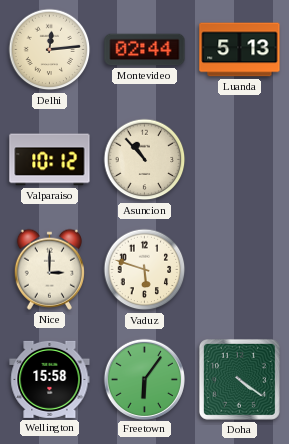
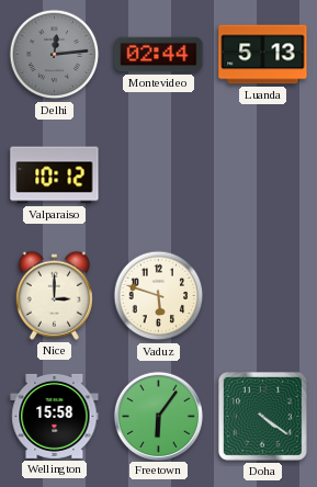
Delhi dial: cream -> grey
Asuncion: 10:53 -> none
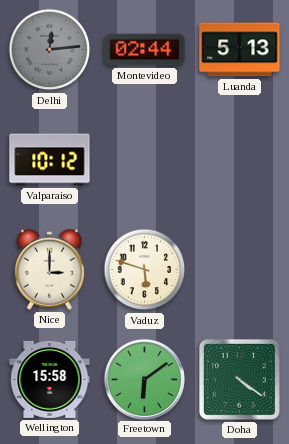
Freetown: 6:06 -> 6:09
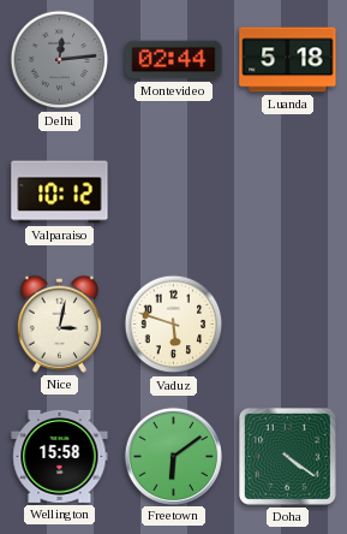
Luanda: 5:13 -> 5:18
Nice: 3:00 -> 3:02
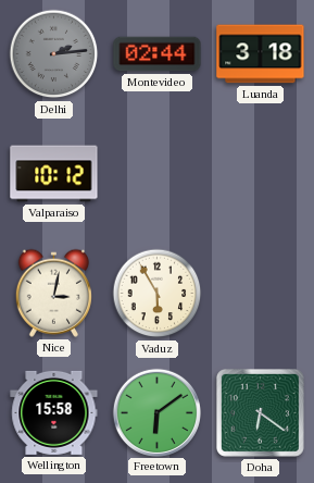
Delhi: 12:14 -> 2:14
Luanda: 5:18 -> 3:18
Vaduz: 5:48 -> 5:55
Doha: 4:21 -> 6:21
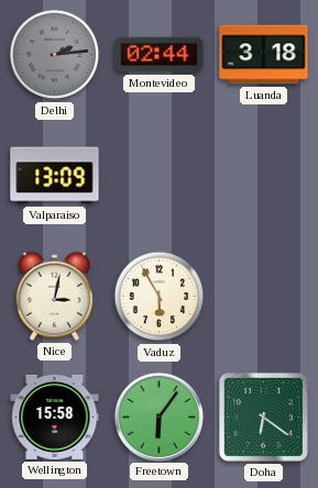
Valparaiso: 10:12 -> 13:09
Freetown: 6:09 -> 6:06
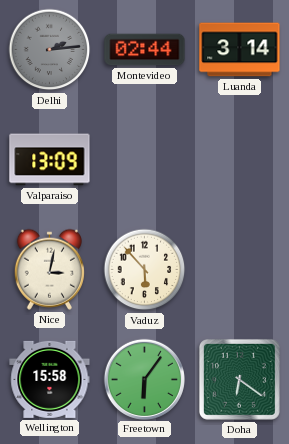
Luanda: 3:18 -> 3:14
Vaduz: 5:55 -> 5:53
